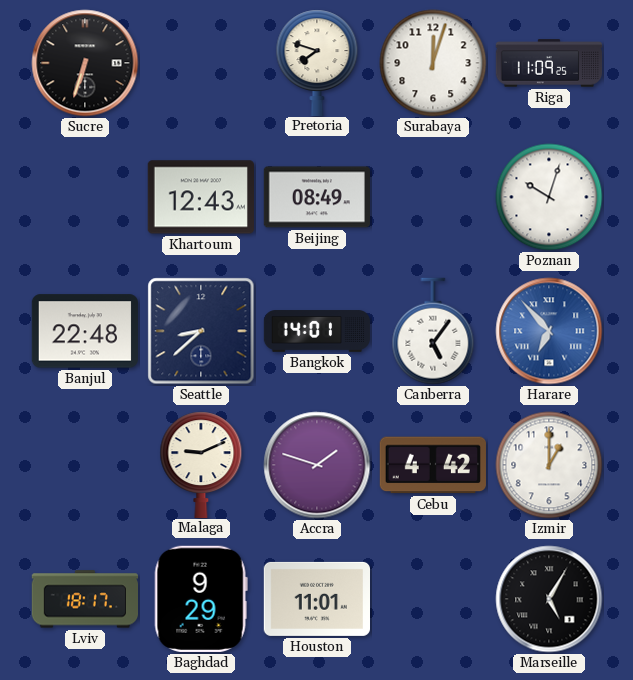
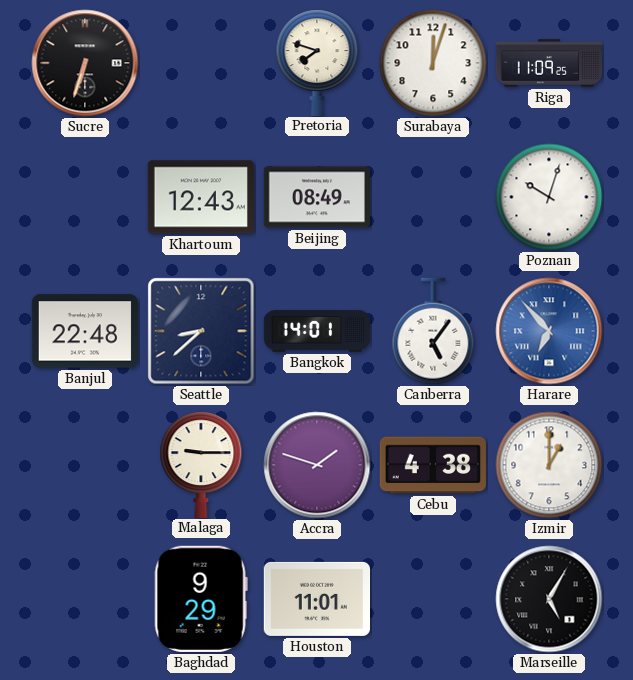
Malaga: 9:11 -> 9:15
Cebu: 4:42 -> 4:38
Lviv: 18:17 -> none
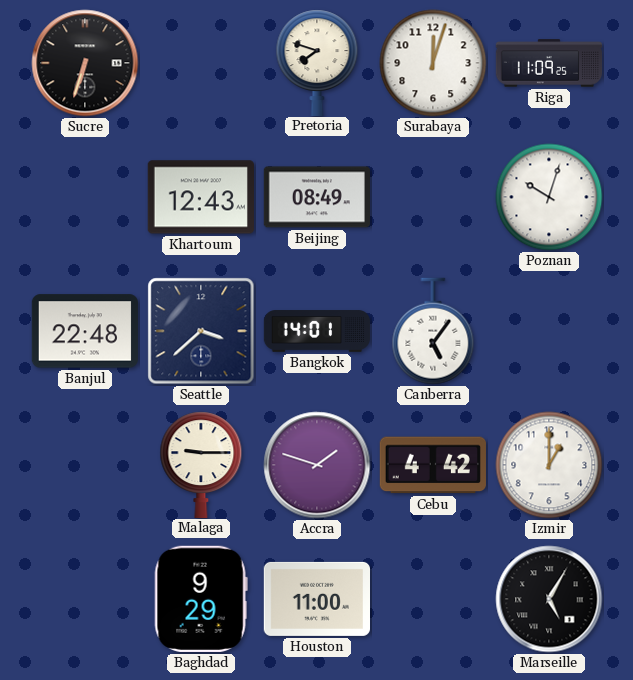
Seattle: 8:38 -> 3:38
Harare: 6:53 -> none
Cebu: 4:38 -> 4:42
Houston: 11:01 -> 11:00
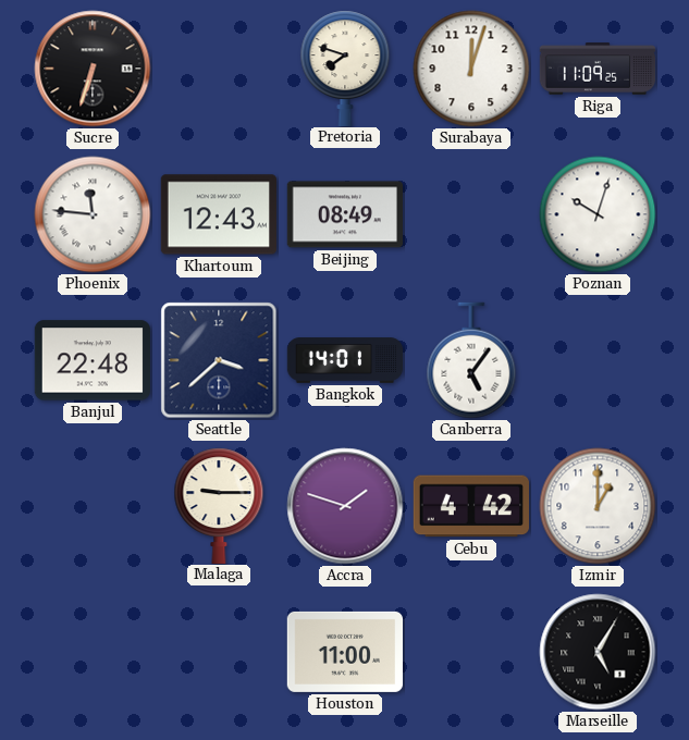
Phoenix: none -> 11:46
Baghdad: 9:29 -> none
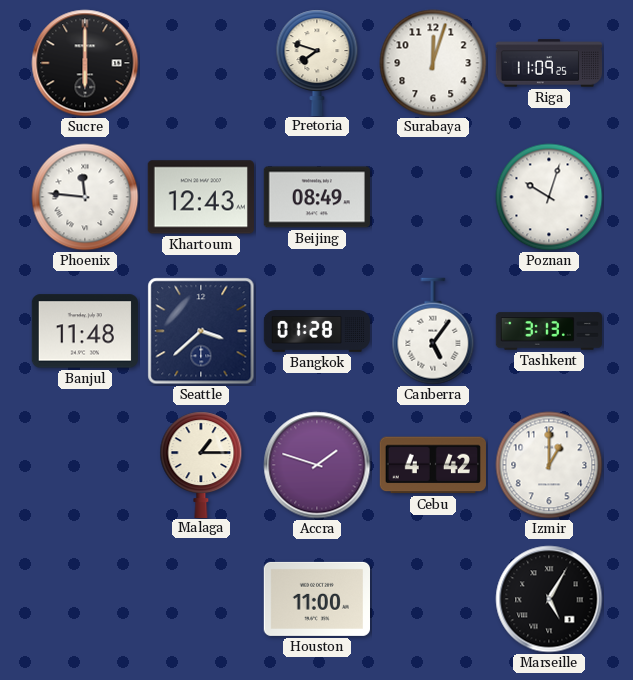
Sucre: 6:33 -> 6:00
Banjul: 22:48 -> 11:48
Bangkok: 14:01 -> 01:28
Tashkent: none -> 3:13
Malaga: 9:15 -> 1:15
